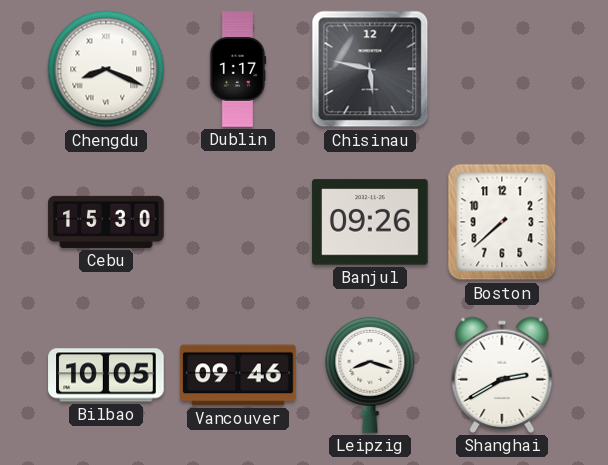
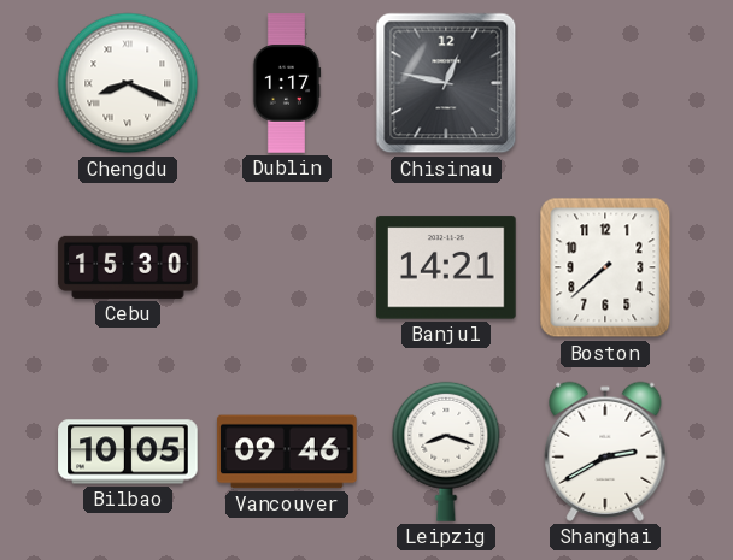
Chisinau: 5:47 -> 12:47
Banjul: 09:26 -> 14:21
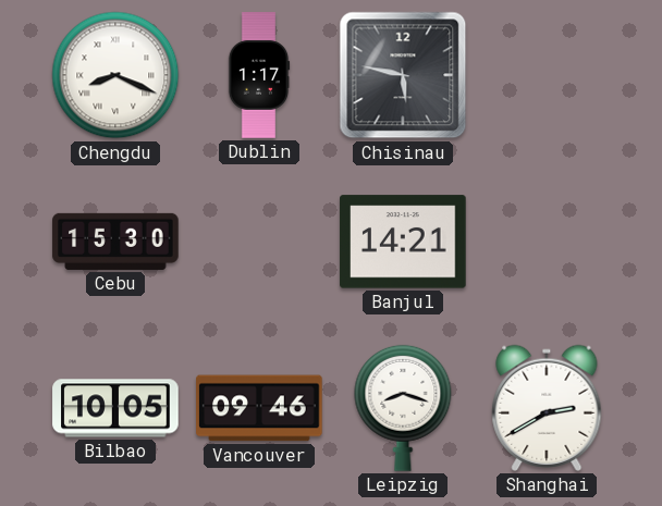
Chisinau: 12:47 -> 5:47
Boston: 7:38 -> none
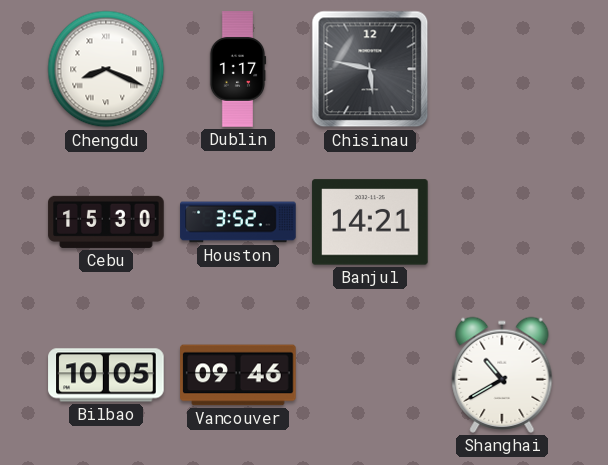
Houston: none -> 3:52
Leipzig: 8:18 -> none
Shanghai: 2:40 -> 10:40
